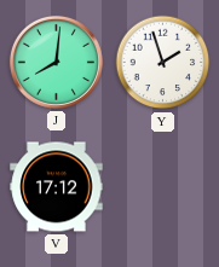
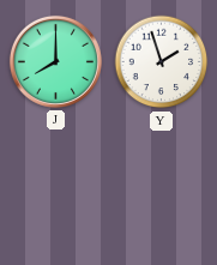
J: 8:01 -> 8:00
V: 17:12 -> none
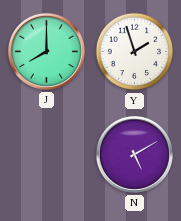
N: none -> 5:10
